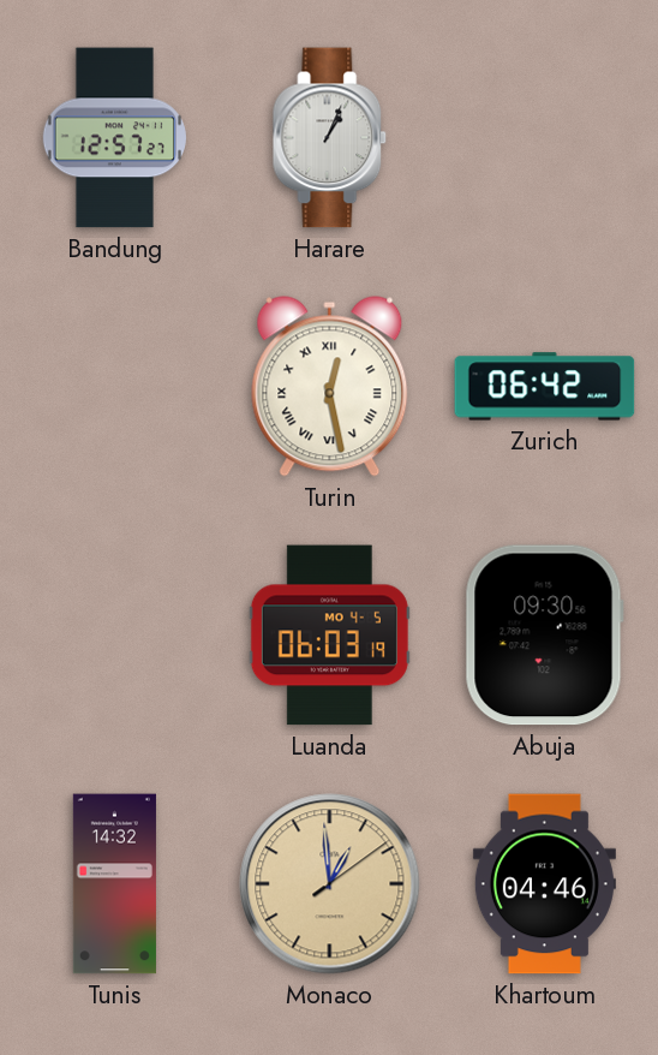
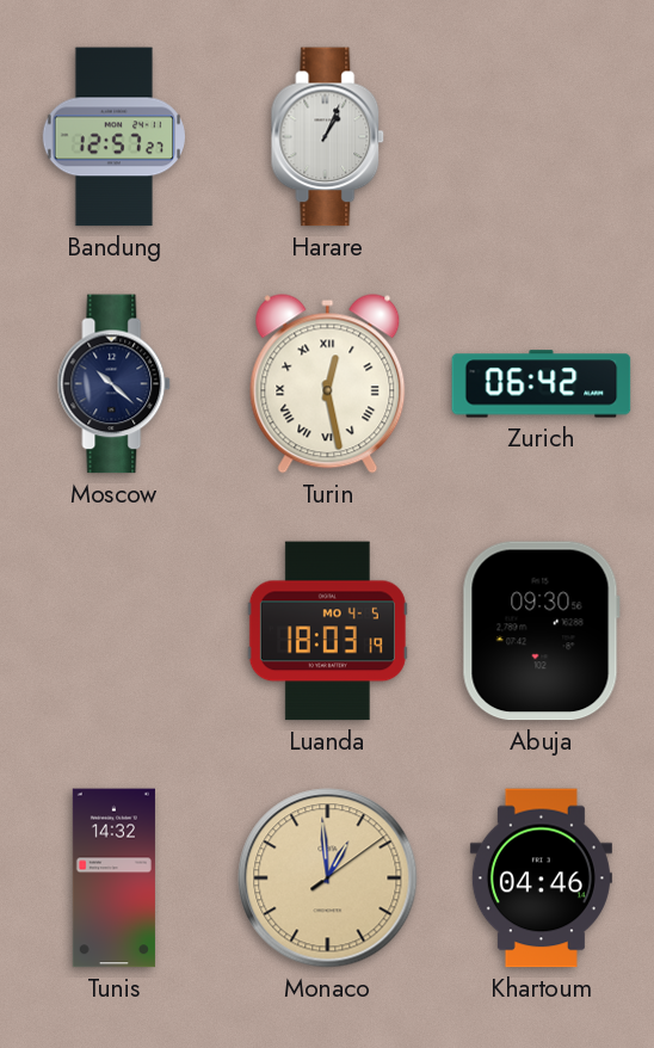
Moscow: none -> 10:22
Luanda: 06:03 -> 18:03
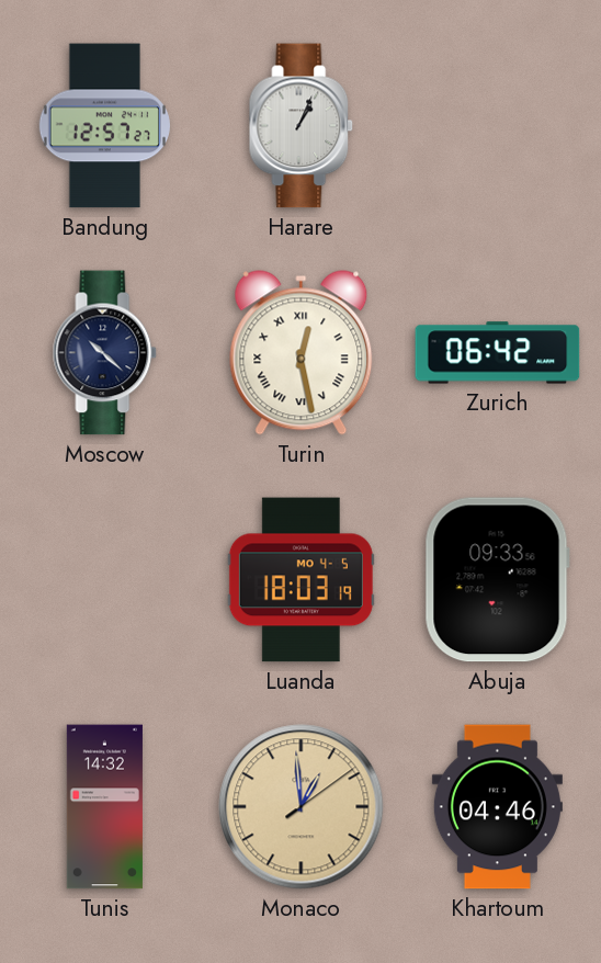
Abuja: 09:30 -> 09:33
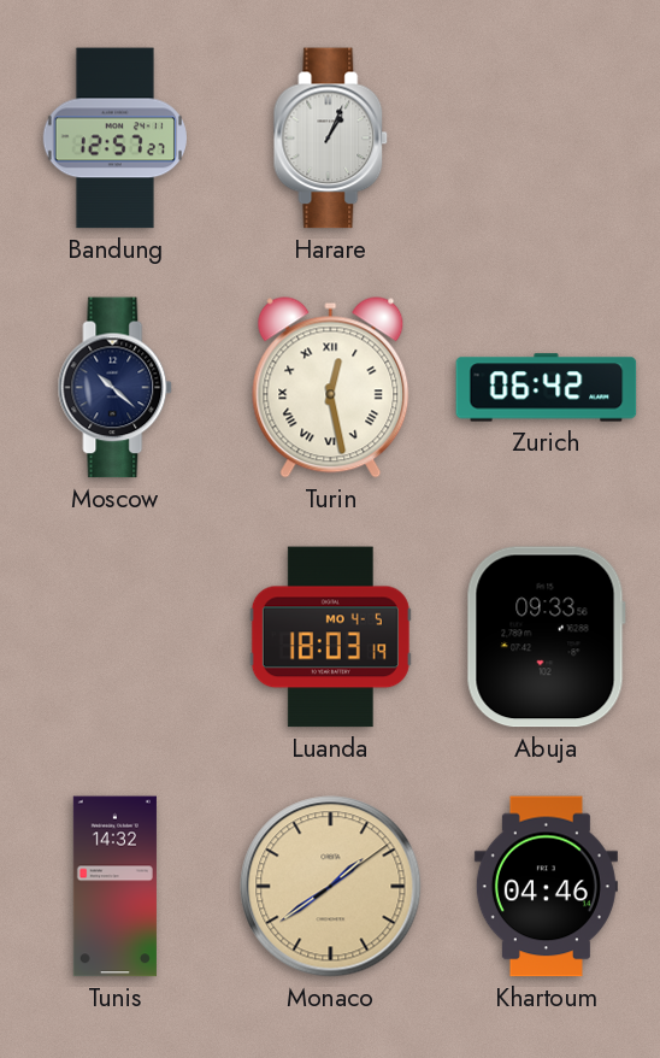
Monaco: 12:59 -> 1:39
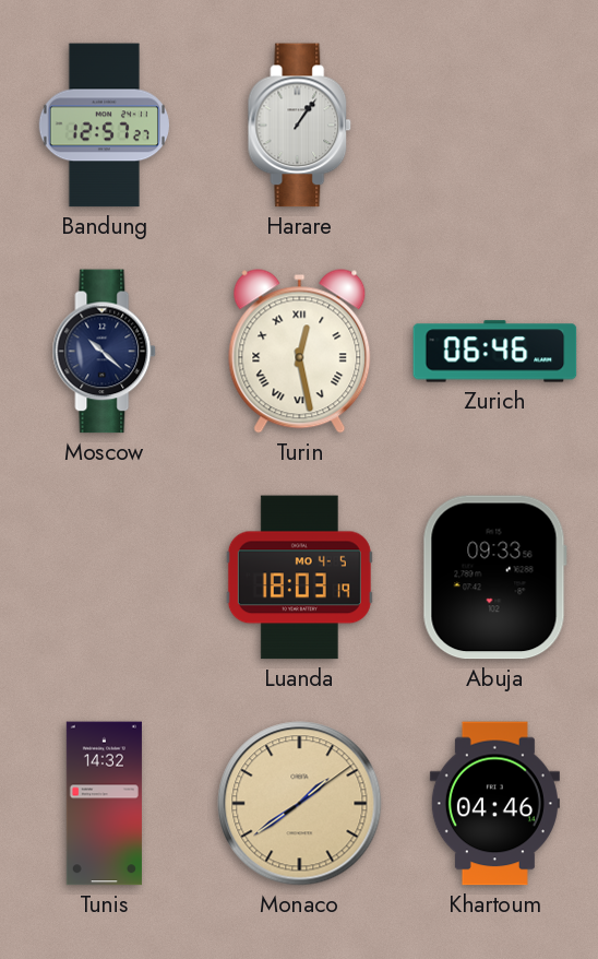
Harare: 1:04 -> 1:06
Zurich: 06:42 -> 06:46
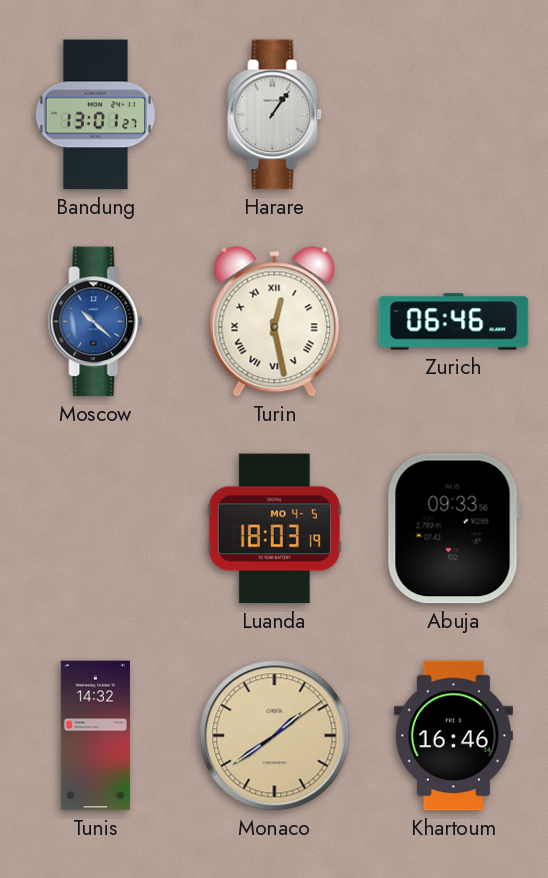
Bandung: 12:57 -> 13:01
Moscow dial: navy -> blue
Khartoum: 04:46 -> 16:46
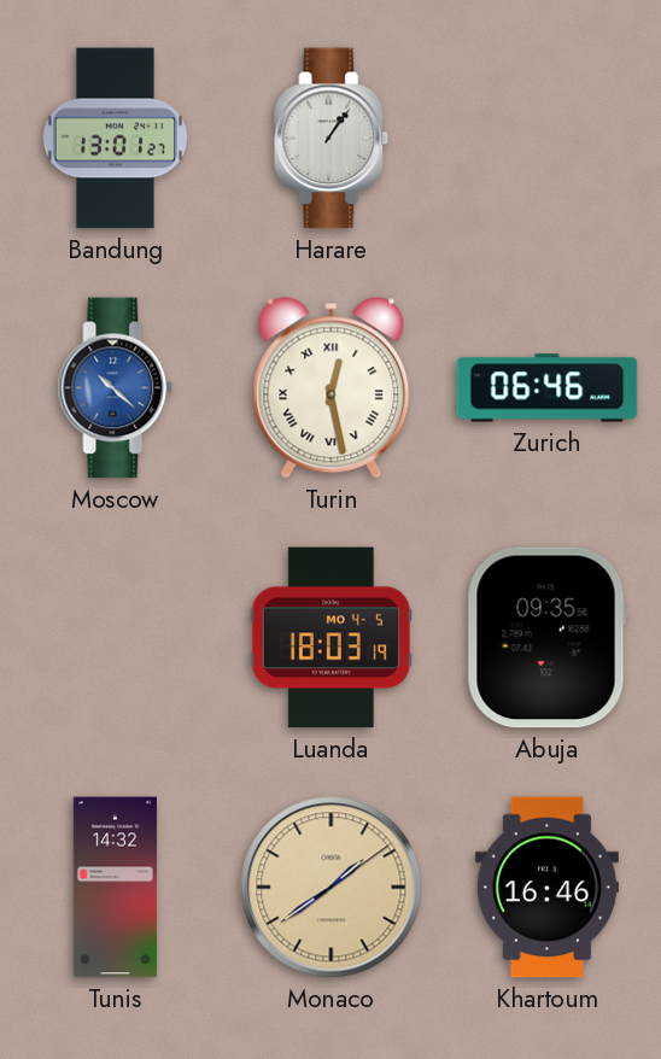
Abuja: 09:33 -> 09:35
